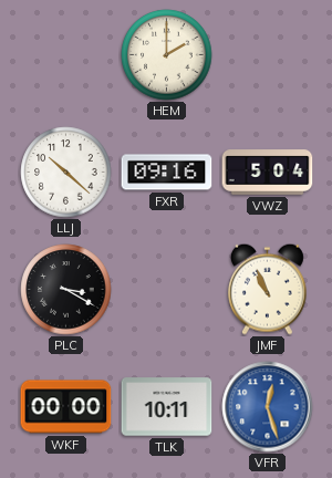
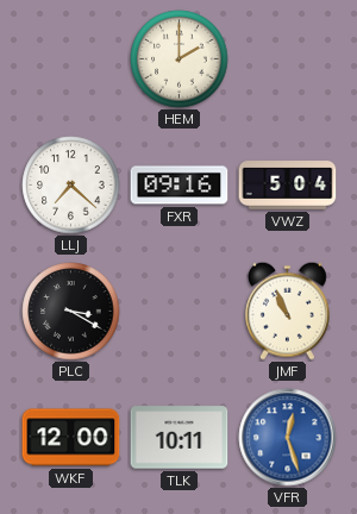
LLJ: 10:22 -> 7:22
WKF: 00:00 -> 12:00
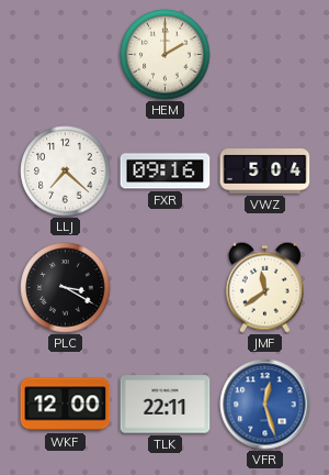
JMF: 10:56 -> 11:39
TLK: 10:11 -> 22:11
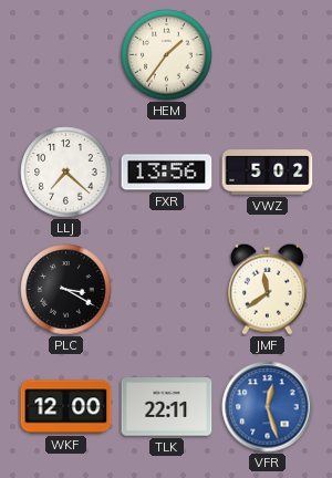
HEM: 2:00 -> 1:36
FXR: 09:16 -> 13:56
VWZ: 5:04 -> 5:02
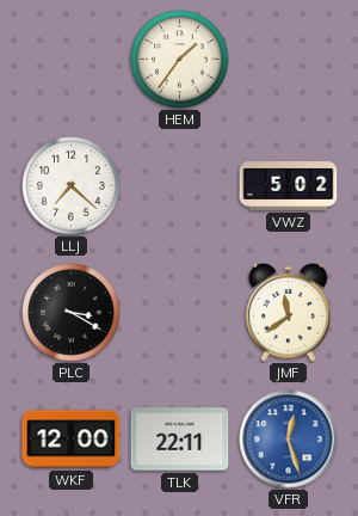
FXR: 13:56 -> none
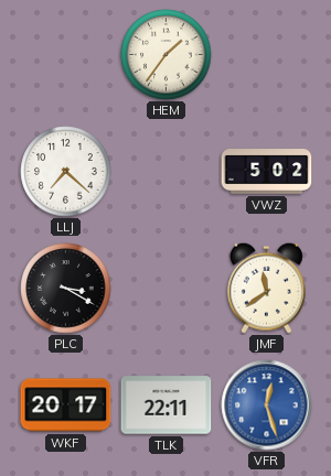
WKF: 12:00 -> 20:17
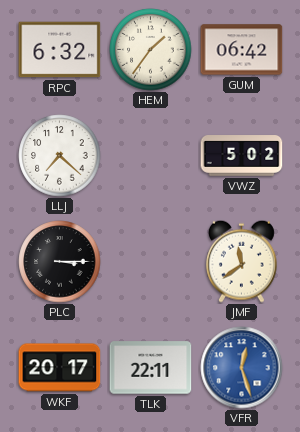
RPC: none -> 6:32
GUM: none -> 06:42
PLC: 3:20 -> 3:15
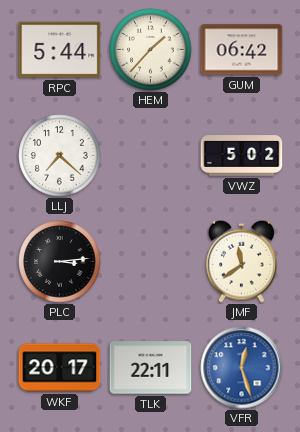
RPC: 6:32 -> 5:44
HEM: 1:36 -> 1:37
PLC: 3:15 -> 3:14
